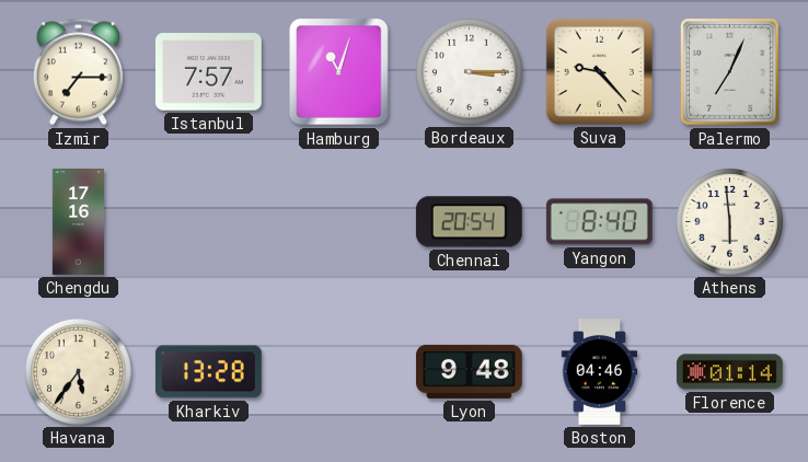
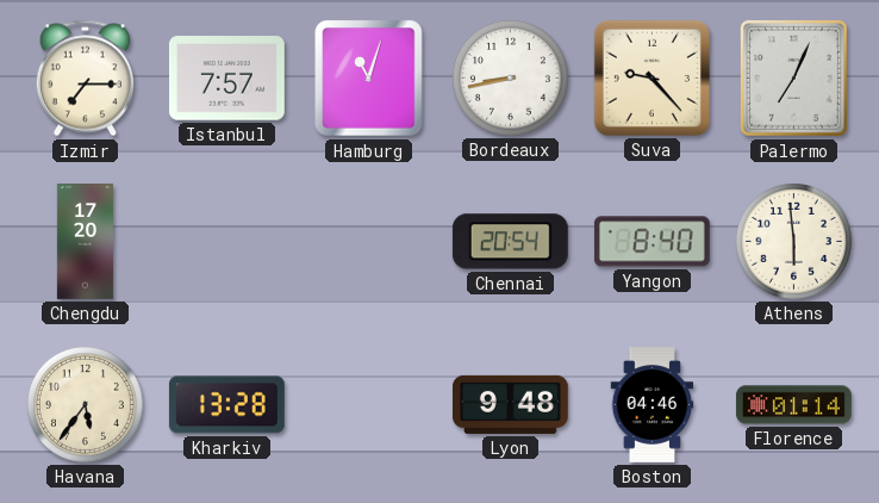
Bordeaux: 3:15 -> 8:43
Chengdu: 17:16 -> 17:20
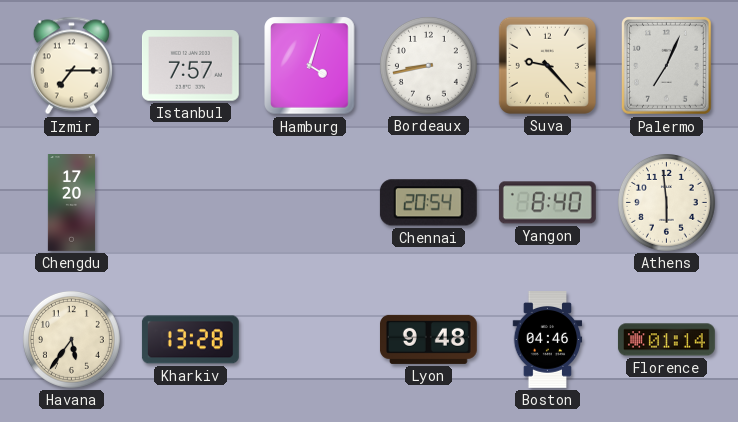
Hamburg: 11:03 -> 4:03
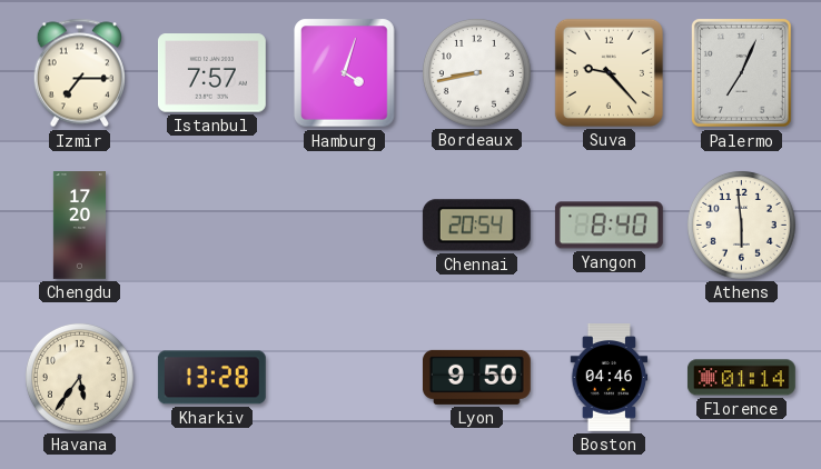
Lyon: 9:48 -> 9:50
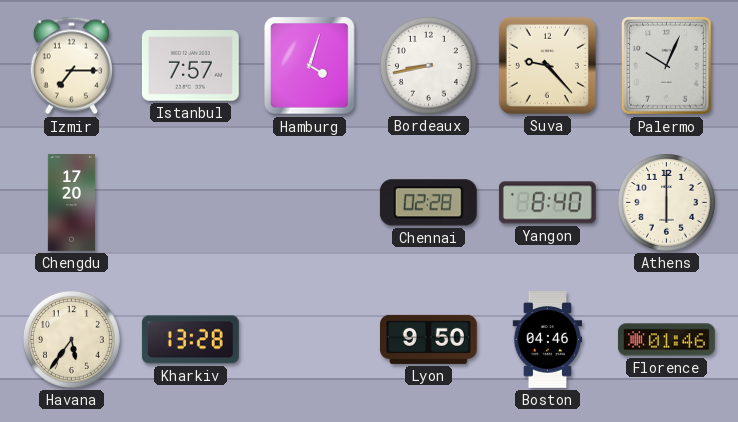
Palermo: 7:04 -> 10:04
Chennai: 20:54 -> 02:28
Athens: 5:59 -> 6:00
Florence: 01:14 -> 01:46
